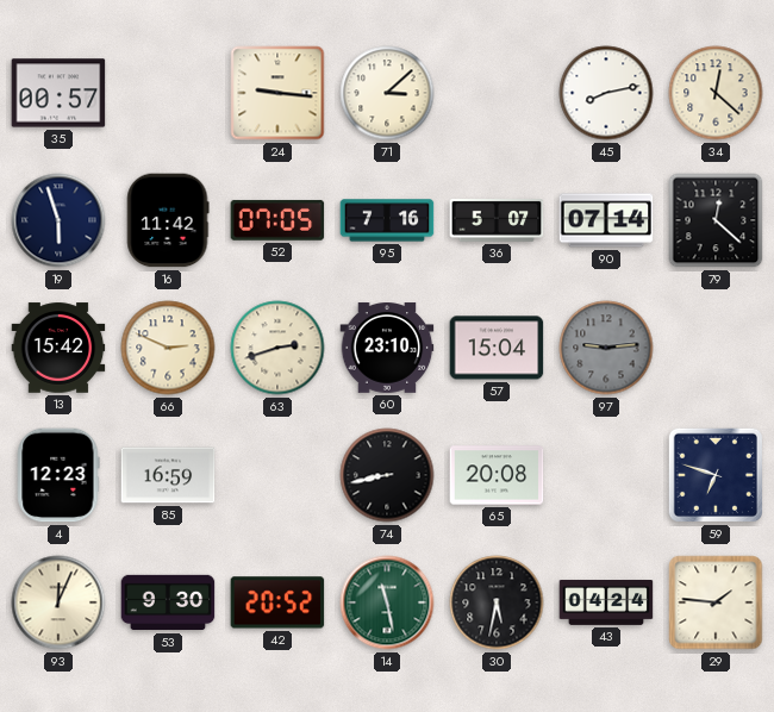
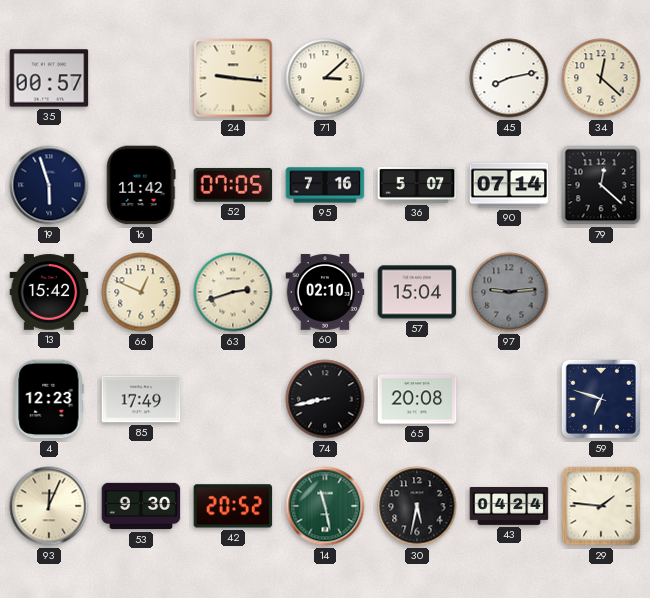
66: 2:49 -> 12:49
60: 23:10 -> 02:10
85: 16:59 -> 17:49
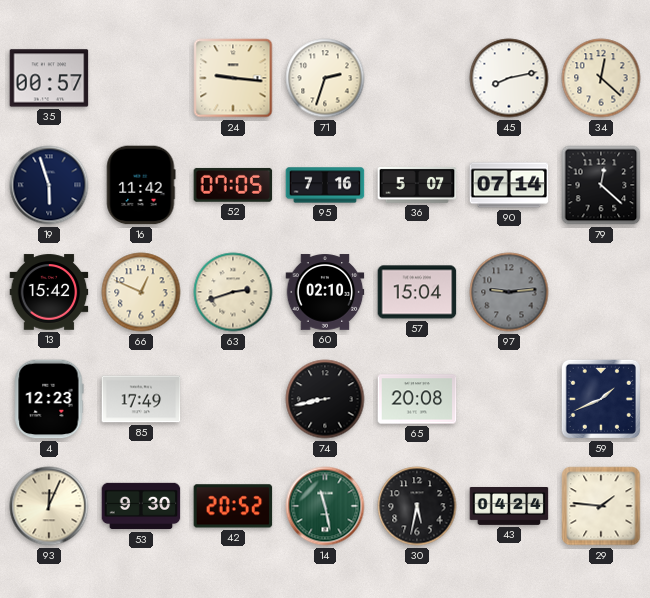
71: 3:08 -> 2:33
59: 6:48 -> 1:41
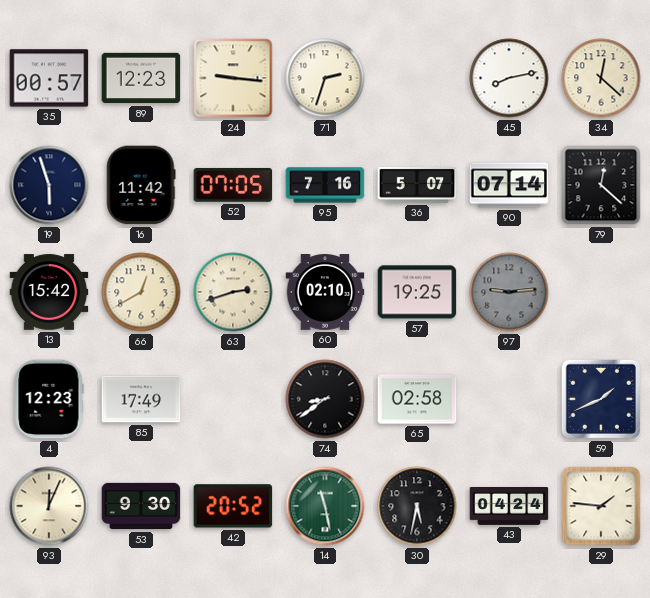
89: none -> 12:23
66: 12:49 -> 12:40
57: 15:04 -> 19:25
74: 8:43 -> 8:39
65: 20:08 -> 02:58
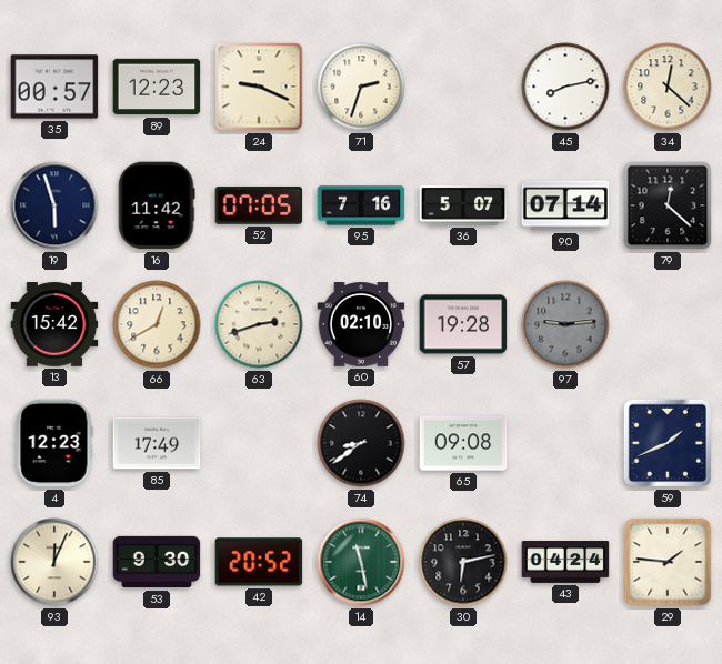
24: 9:16 -> 9:19
57: 19:25 -> 19:28
65: 02:58 -> 09:08
30: 5:32 -> 6:13
